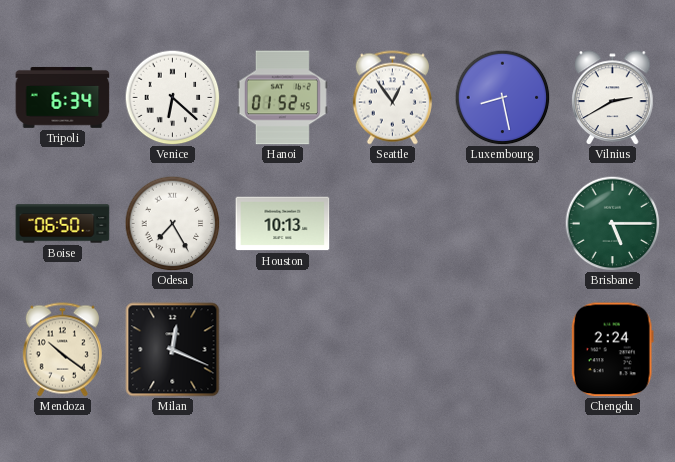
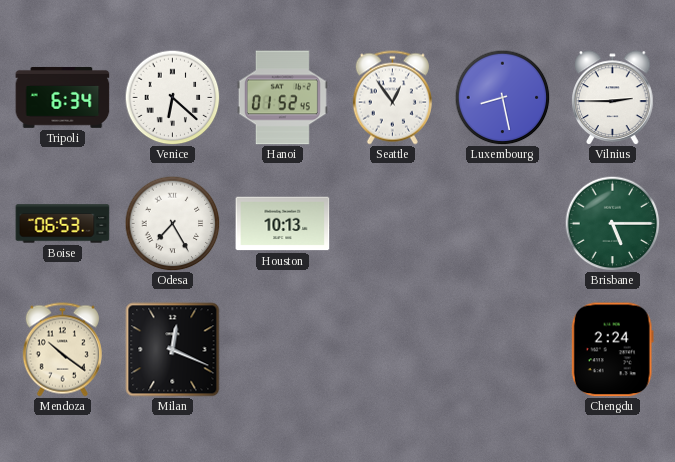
Vilnius: 2:40 -> 2:45
Boise: 06:50 -> 06:53
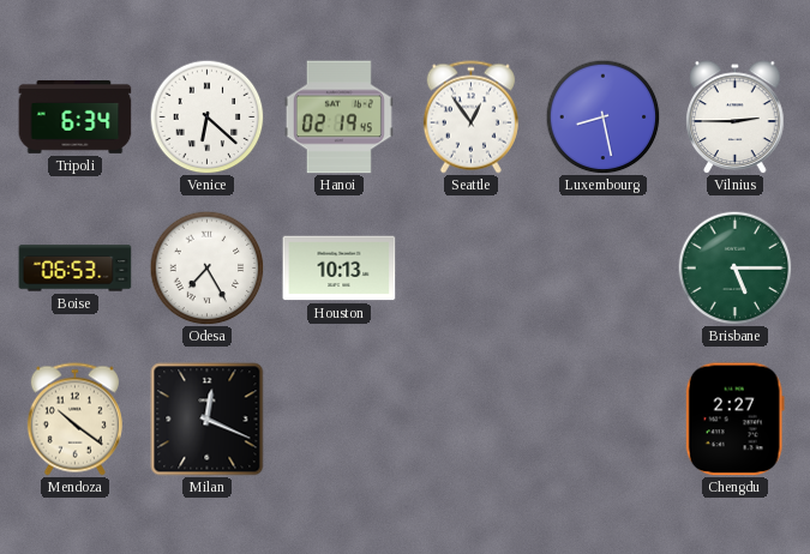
Hanoi: 01:52 -> 02:19
Chengdu: 2:24 -> 2:27
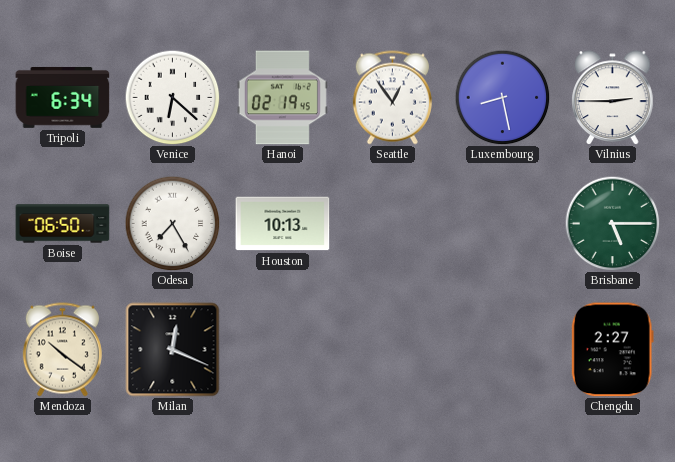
Boise: 06:53 -> 06:50
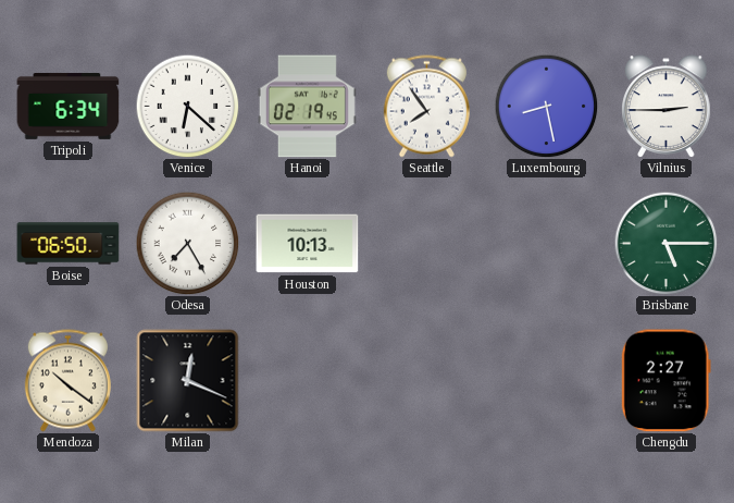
Seattle: 12:54 -> 7:54
